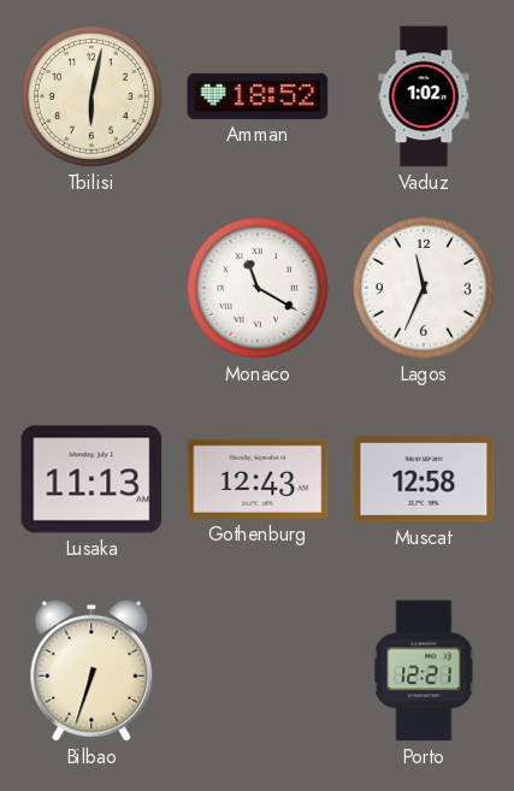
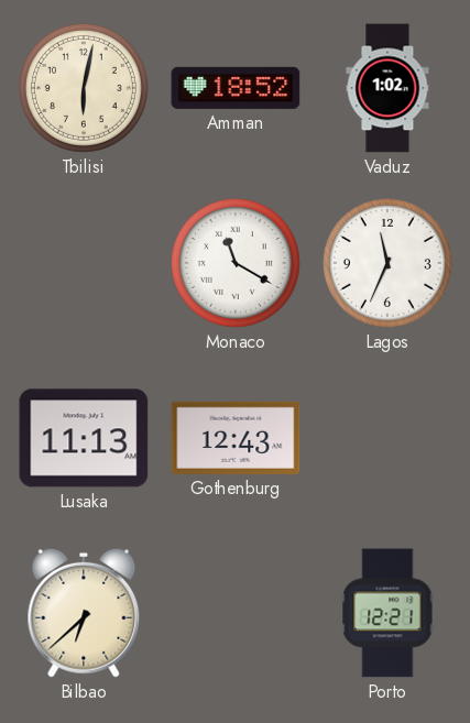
Muscat: 12:58 -> none
Bilbao: 6:33 -> 6:38
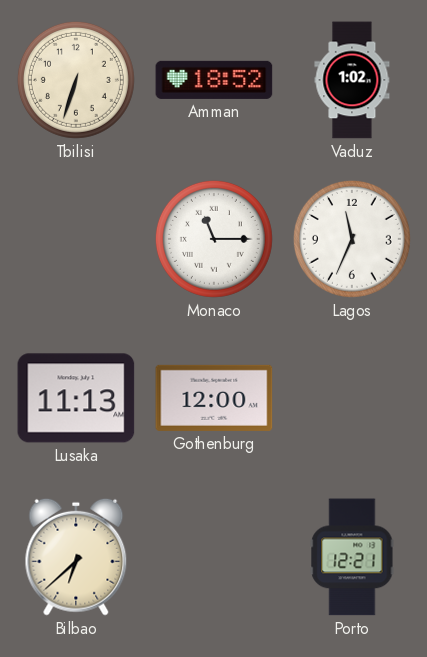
Tbilisi: 6:02 -> 6:33
Monaco: 11:20 -> 11:15
Gothenburg: 12:43 -> 12:00
